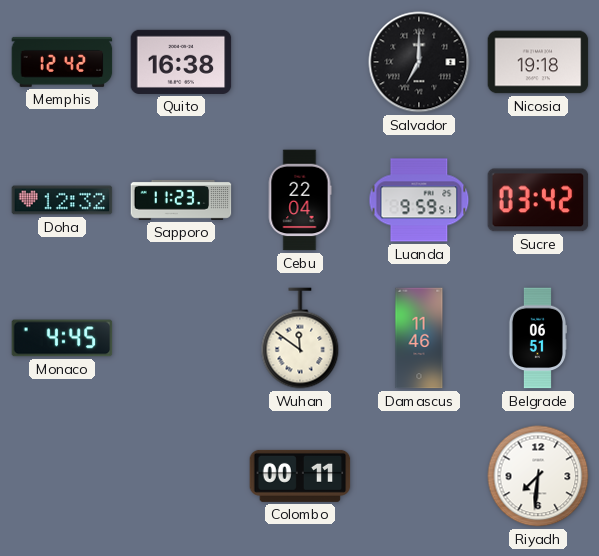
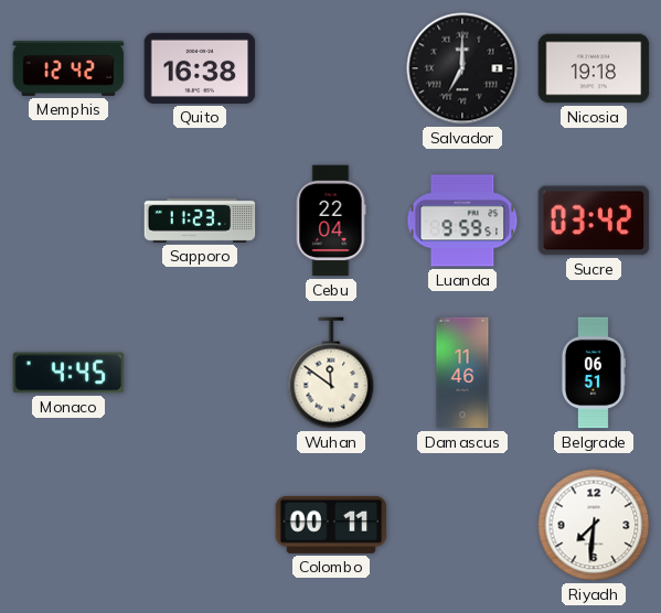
Doha: 12:32 -> none
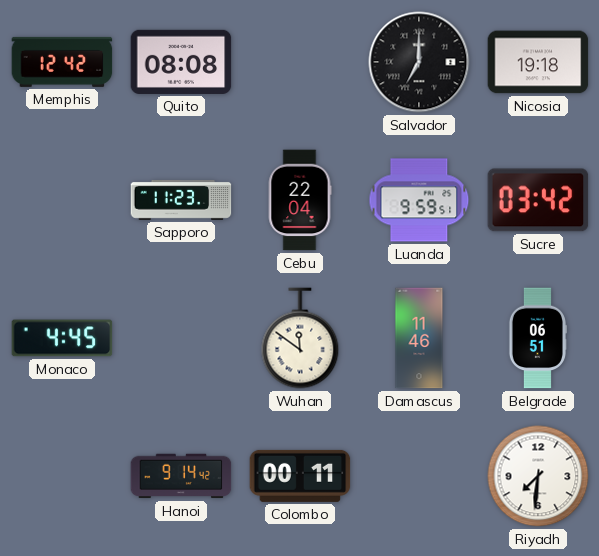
Quito: 16:38 -> 08:08
Hanoi: none -> 9:14
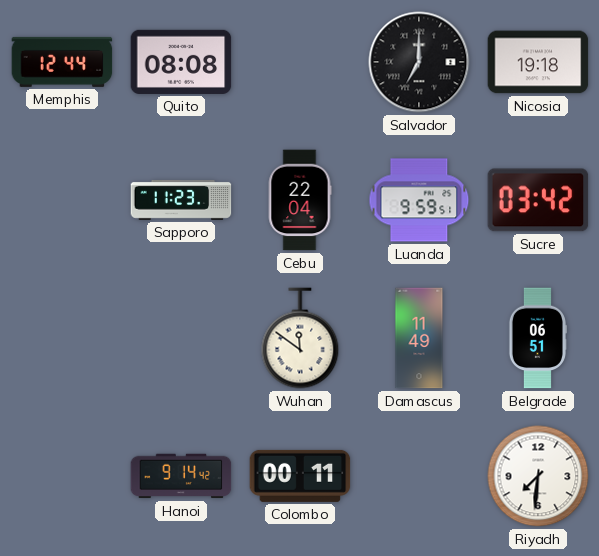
Memphis: 12:42 -> 12:44
Monaco: 4:45 -> none
Damascus: 11:46 -> 11:49
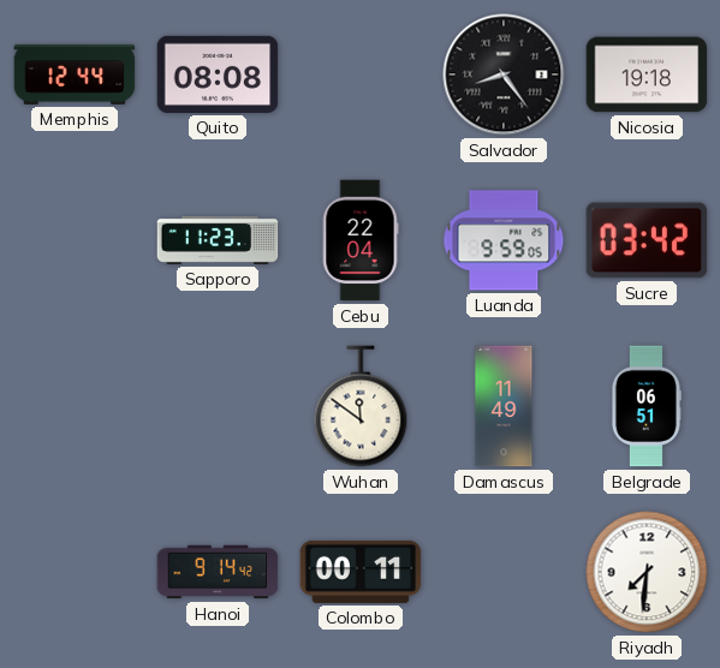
Salvador: 7:00 -> 8:24
Luanda: 9:59:51 -> 9:59:05
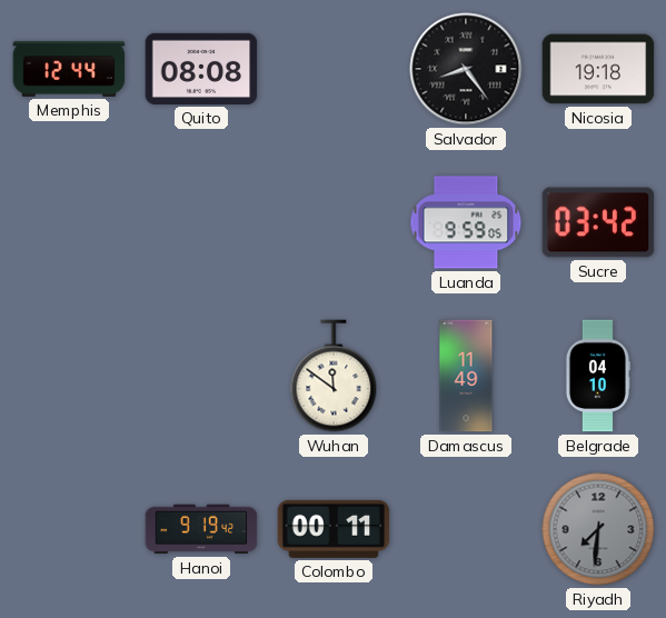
Sapporo: 11:23 -> none
Cebu: 22:04 -> none
Belgrade: 06:51 -> 04:10
Hanoi: 9:14 -> 9:19
Riyadh dial: white -> grey
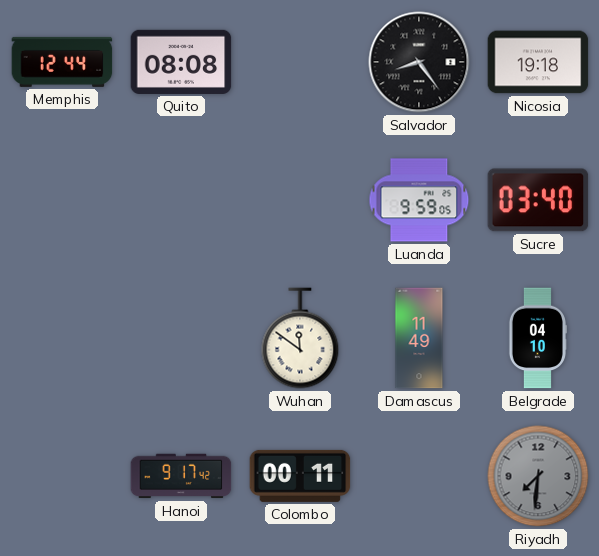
Sucre: 03:42 -> 03:40
Hanoi: 9:19 -> 9:17
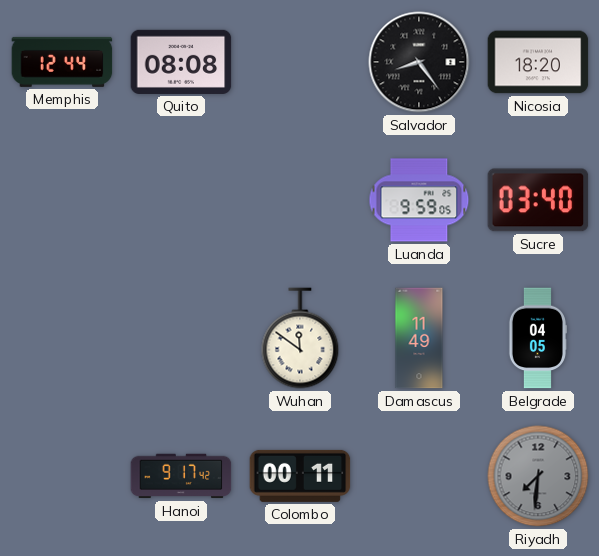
Nicosia: 19:18 -> 18:20
Belgrade: 04:10 -> 04:05
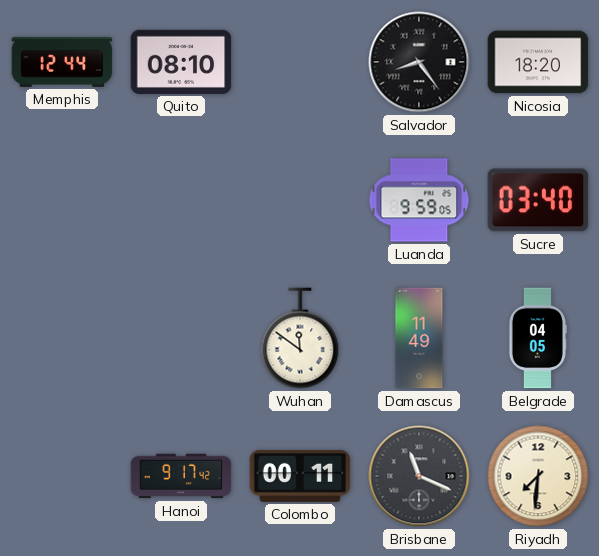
Quito: 08:08 -> 08:10
Brisbane: none -> 11:19
Riyadh dial: grey -> cream
